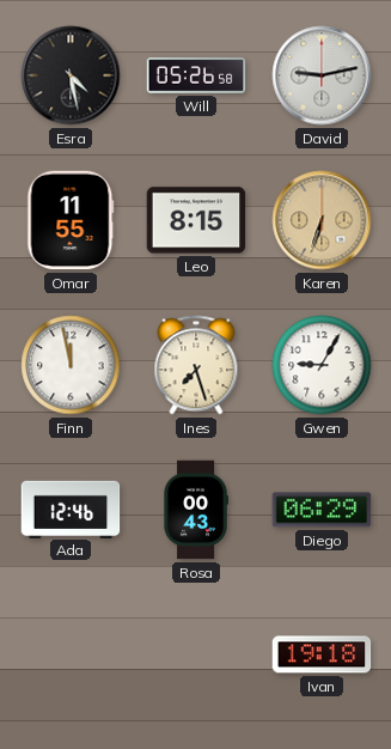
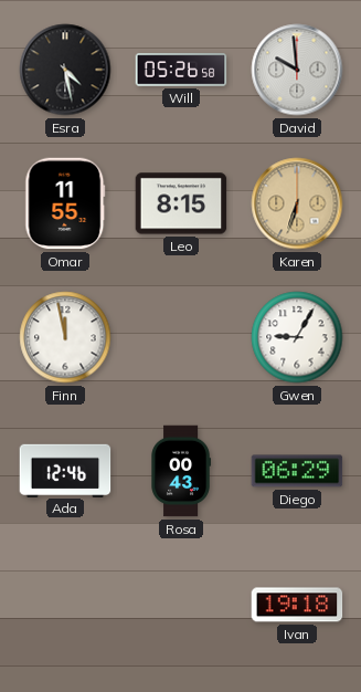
David: 9:13 -> 9:59
Ines: 7:27 -> none
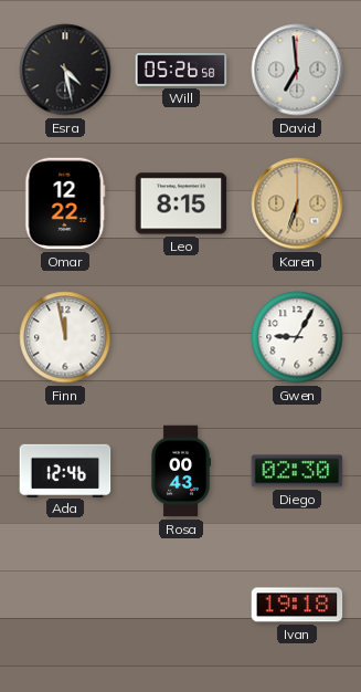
David: 9:59 -> 6:59
Omar: 11:55 -> 12:22
Diego: 06:29 -> 02:30
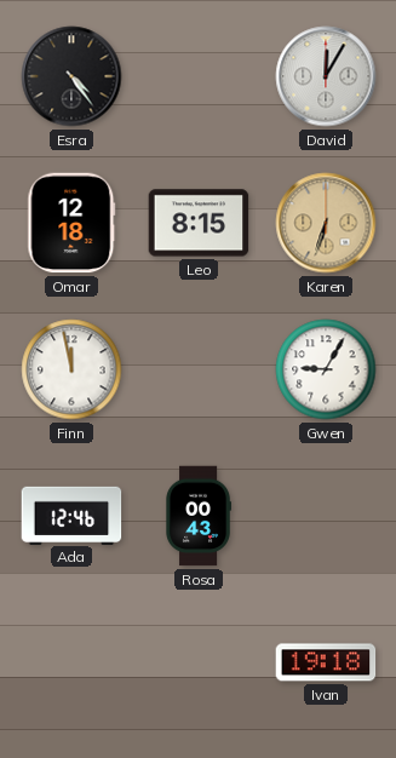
Esra: 4:28 -> 4:24
Will: 05:26 -> none
David: 6:59 -> 12:05
Omar: 12:22 -> 12:18
Diego: 02:30 -> none
